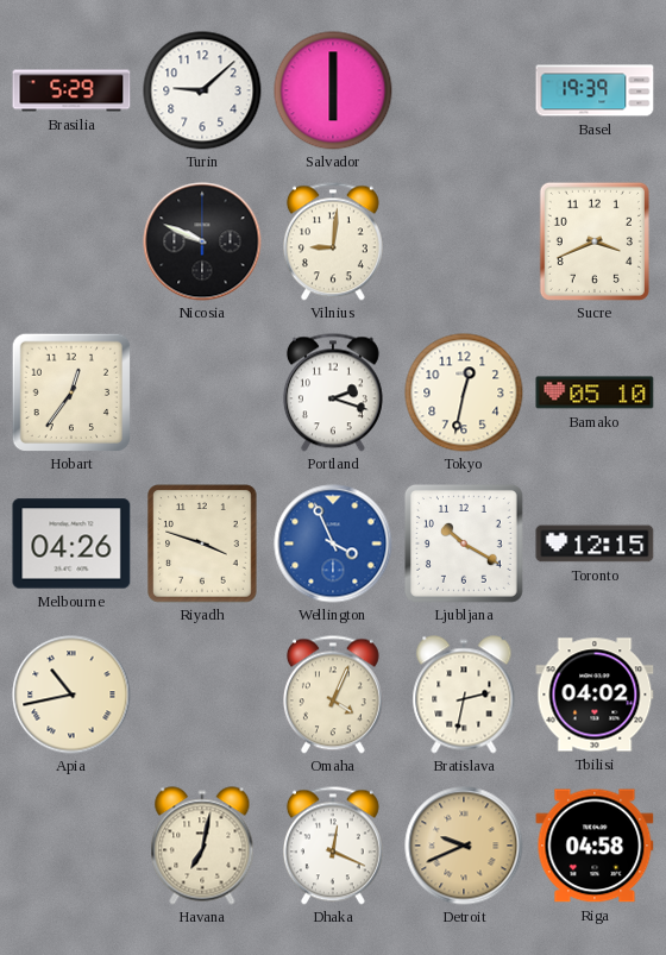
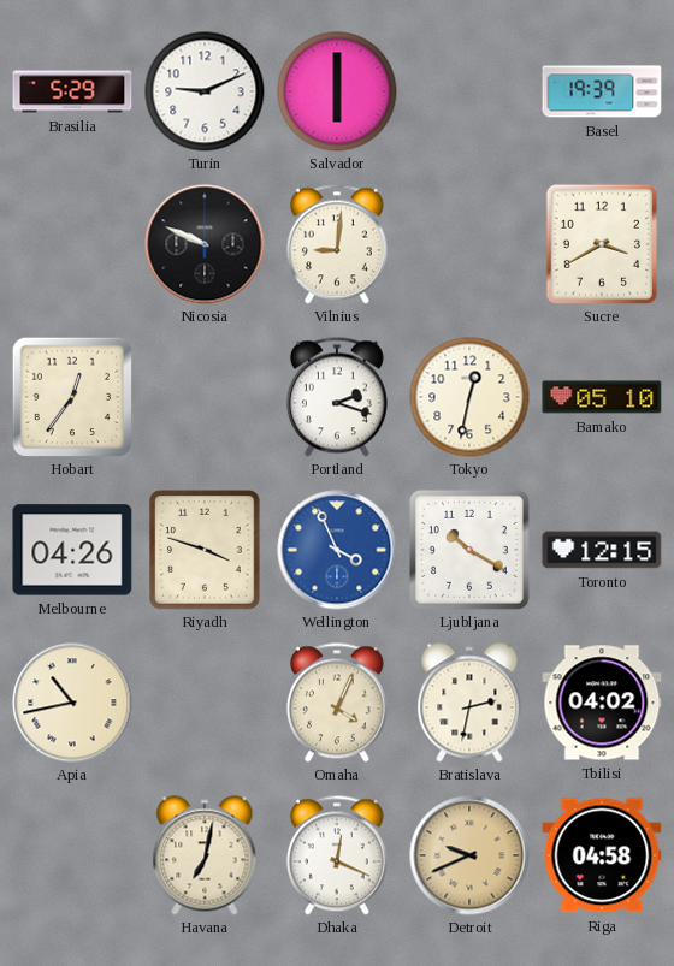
Turin: 9:08 -> 9:11
Sucre: 3:41 -> 3:40
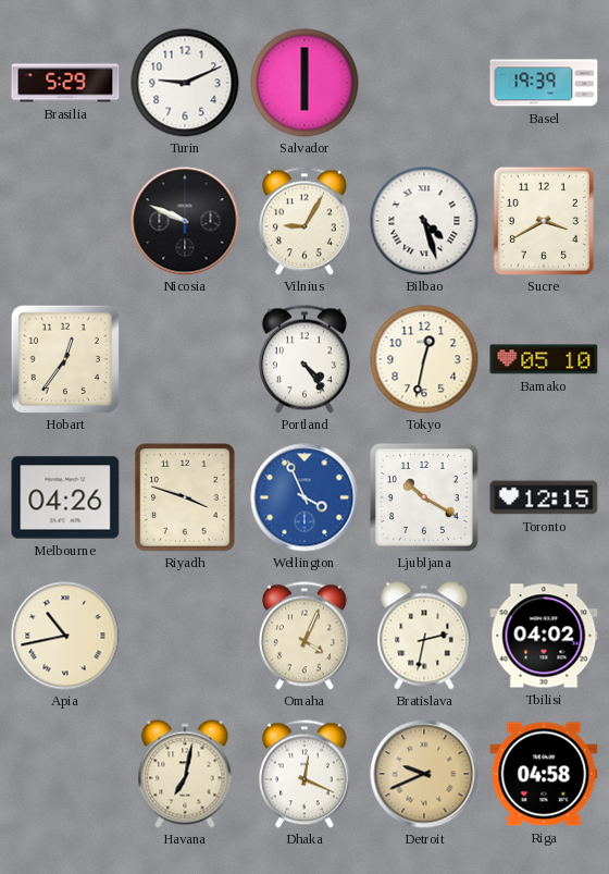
Vilnius: 9:01 -> 9:05
Bilbao: none -> 4:27
Portland: 2:18 -> 4:24
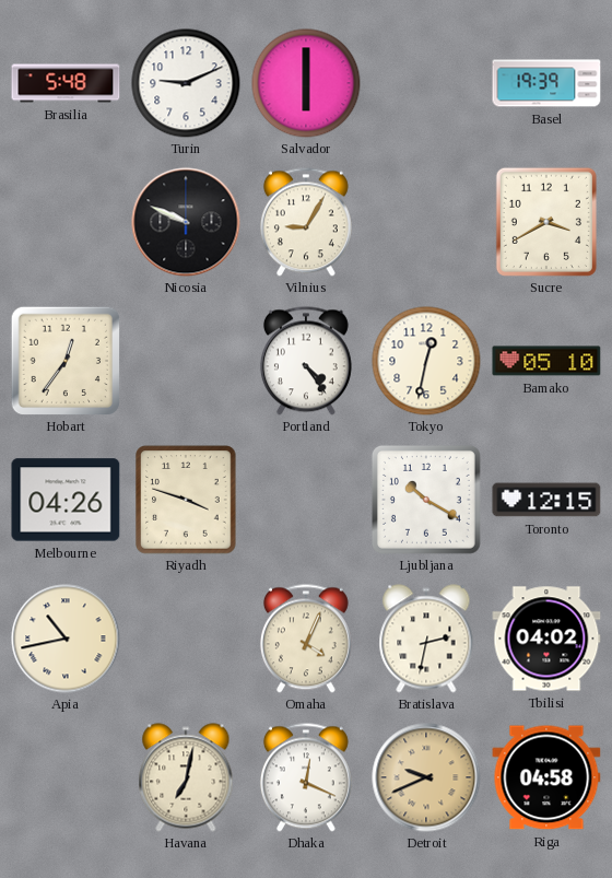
Brasilia: 5:29 -> 5:48
Bilbao: 4:27 -> none
Wellington: 3:56 -> none
